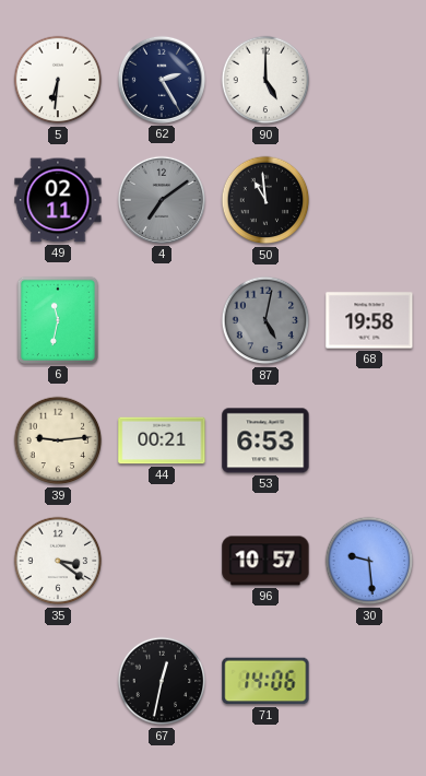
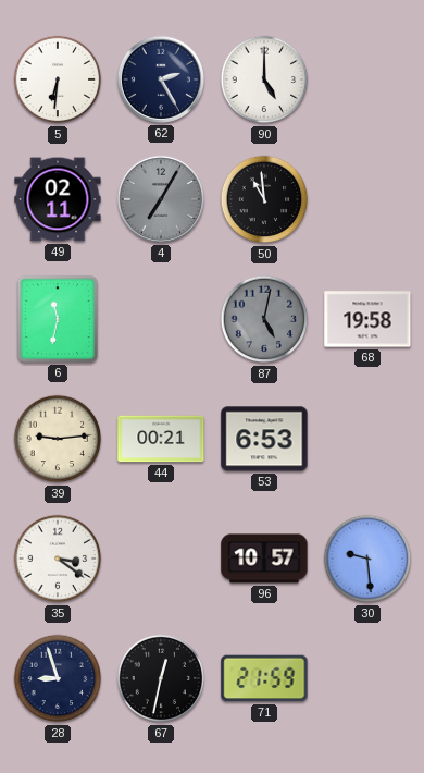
4: 7:09 -> 7:05
28: none -> 8:57
71: 14:06 -> 21:59
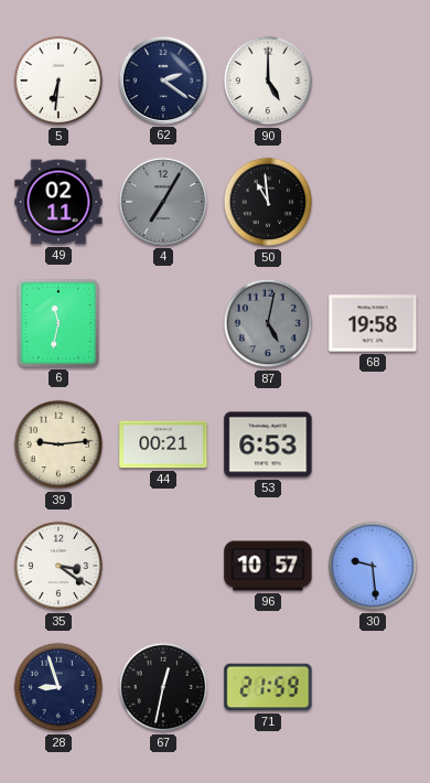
62: 2:25 -> 2:21
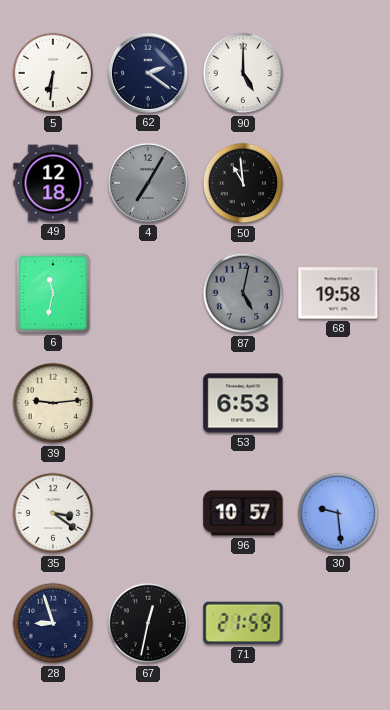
49: 02:11 -> 12:18
44: 00:21 -> none
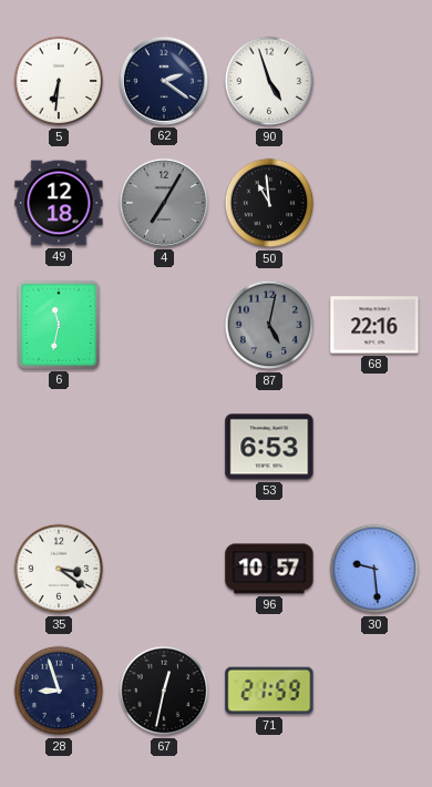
90: 5:00 -> 4:57
68: 19:58 -> 22:16
39: 9:14 -> none
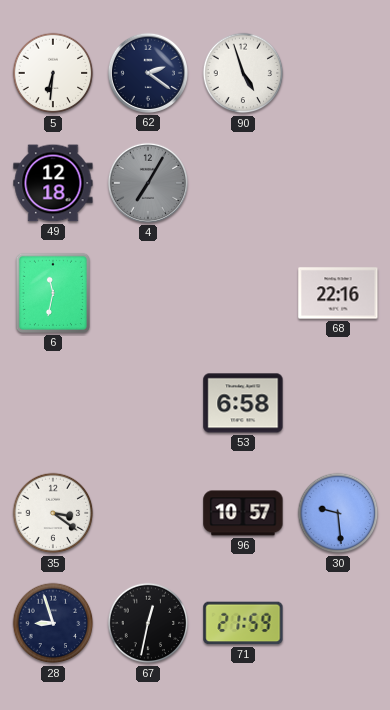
50: 10:59 -> none
87: 5:02 -> none
53: 6:53 -> 6:58
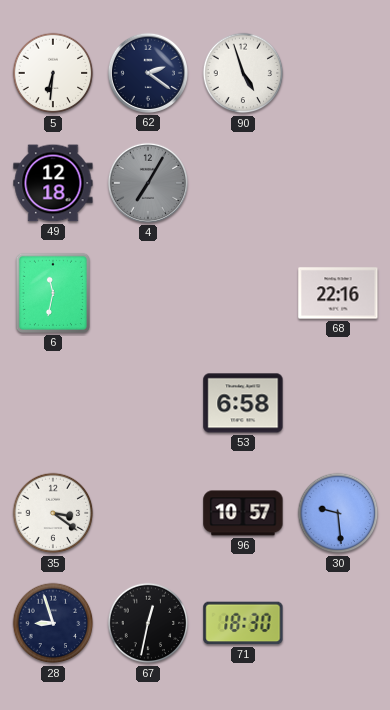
71: 21:59 -> 18:30
